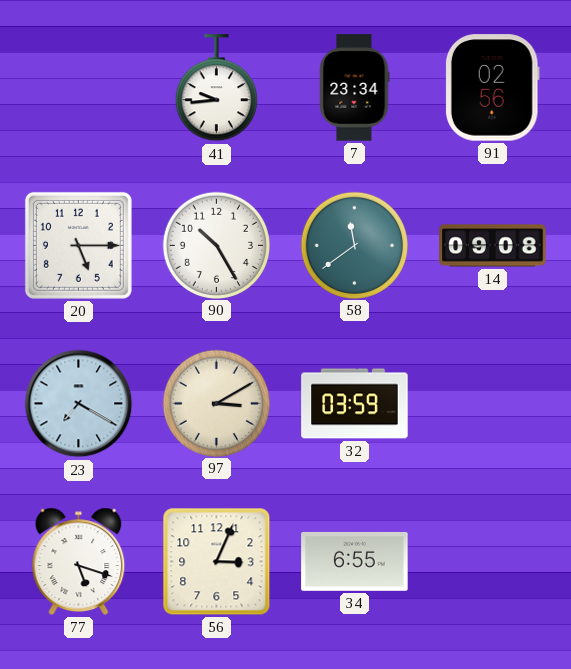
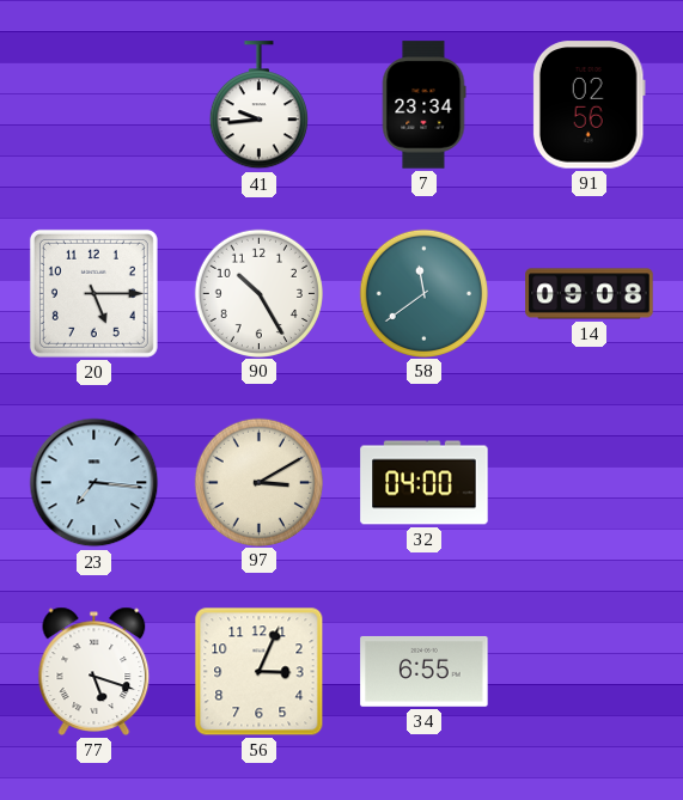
23: 7:20 -> 7:16
32: 03:59 -> 04:00
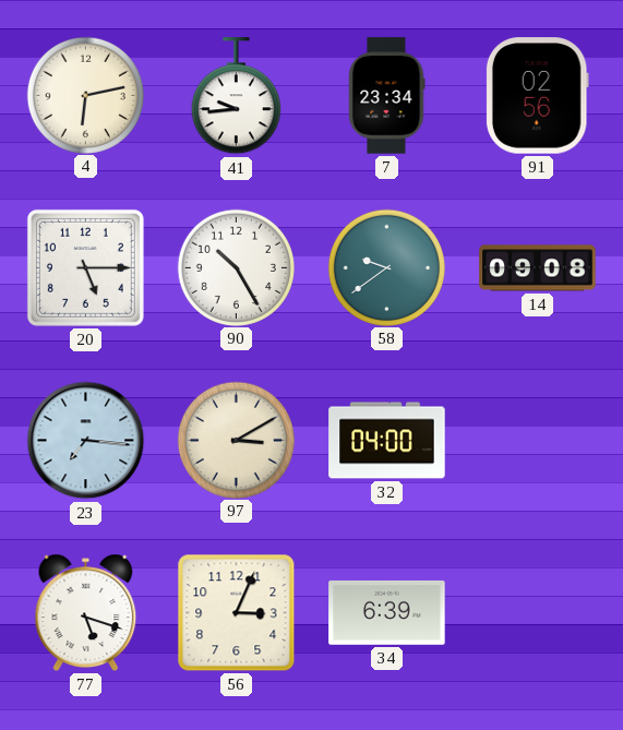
4: none -> 6:13
58: 11:39 -> 9:39
34: 6:55 -> 6:39
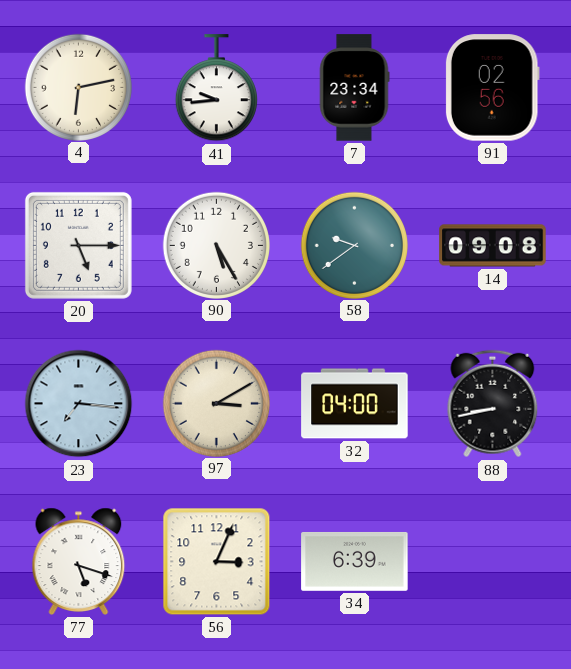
90: 10:25 -> 5:25
88: none -> 8:43
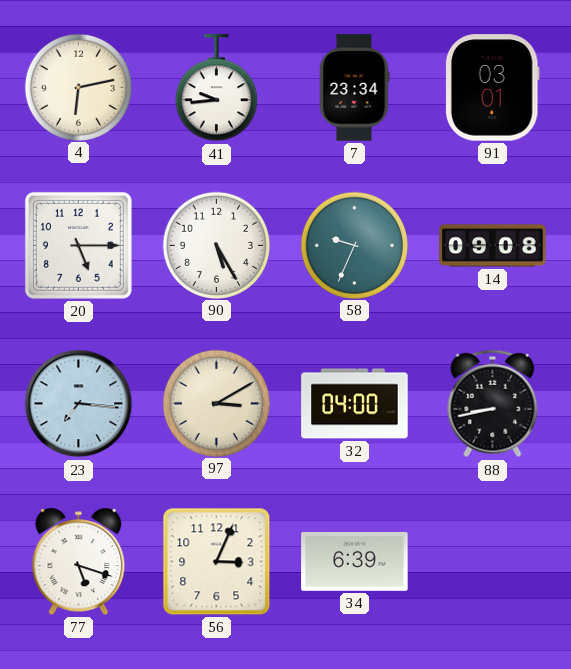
91: 02:56 -> 03:01
58: 9:39 -> 9:34
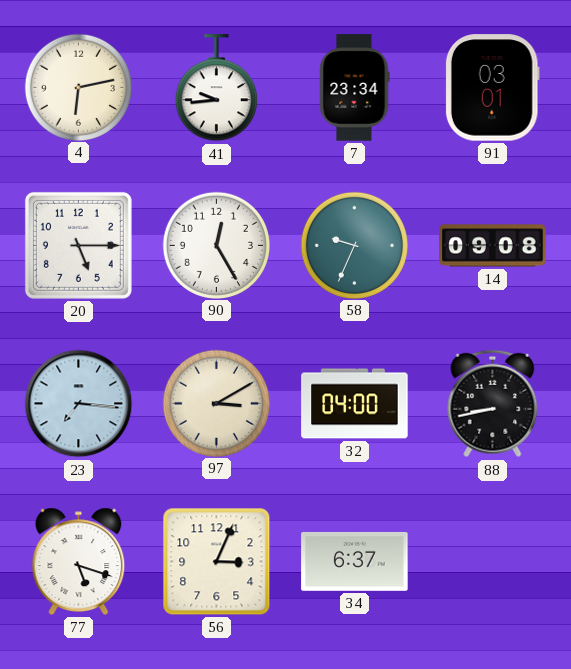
90: 5:25 -> 12:25
34: 6:39 -> 6:37
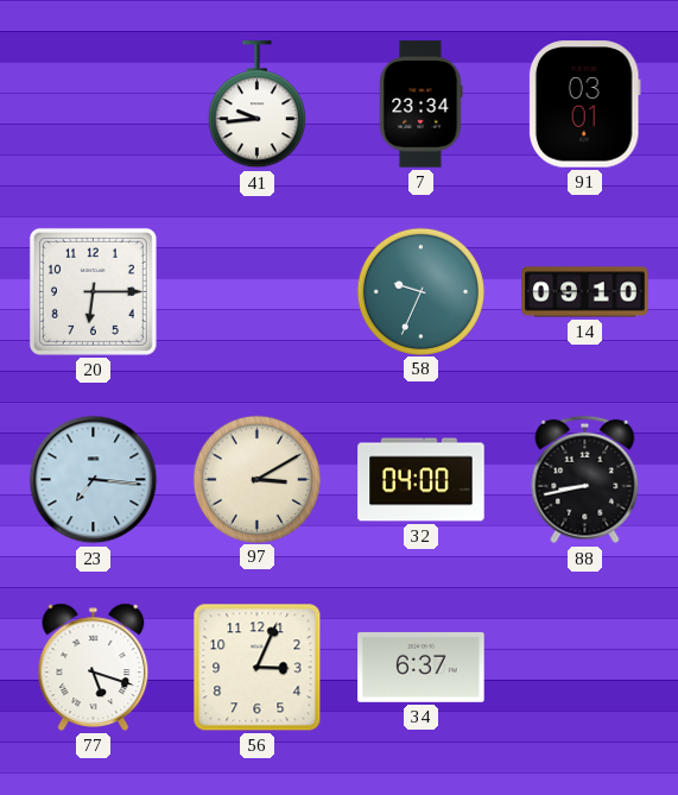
4: 6:13 -> none
20: 5:15 -> 6:15
90: 12:25 -> none
14: 09:08 -> 09:10
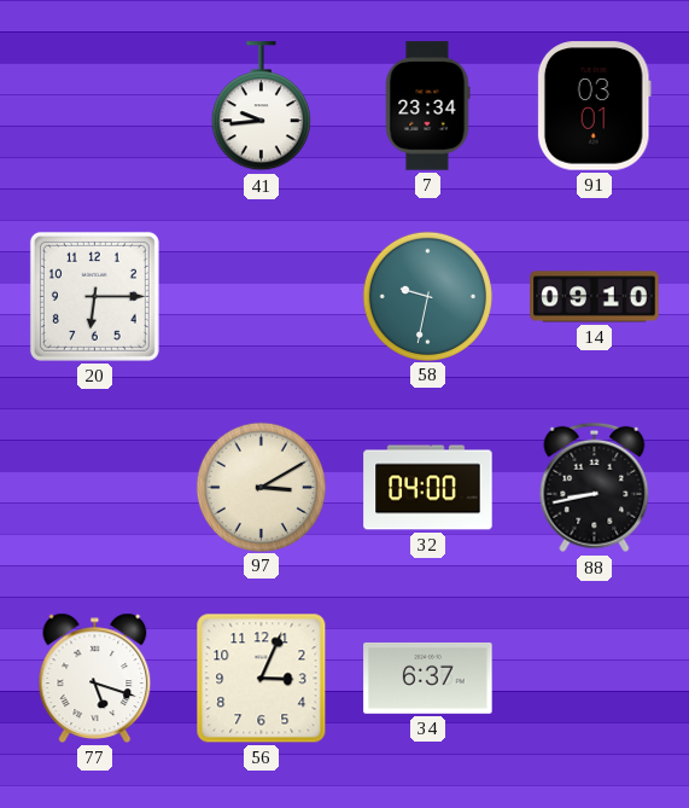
58: 9:34 -> 9:32
23: 7:16 -> none
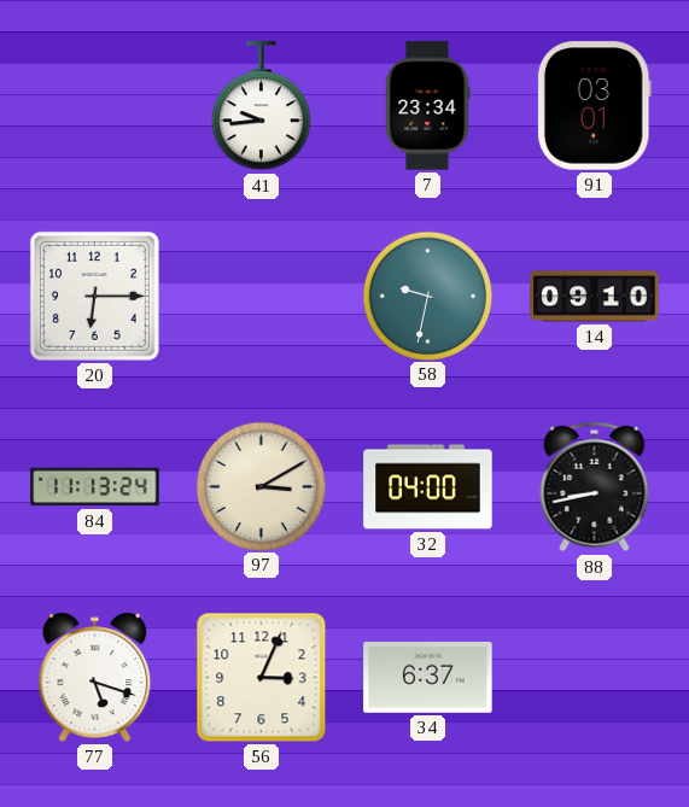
84: none -> 11:13
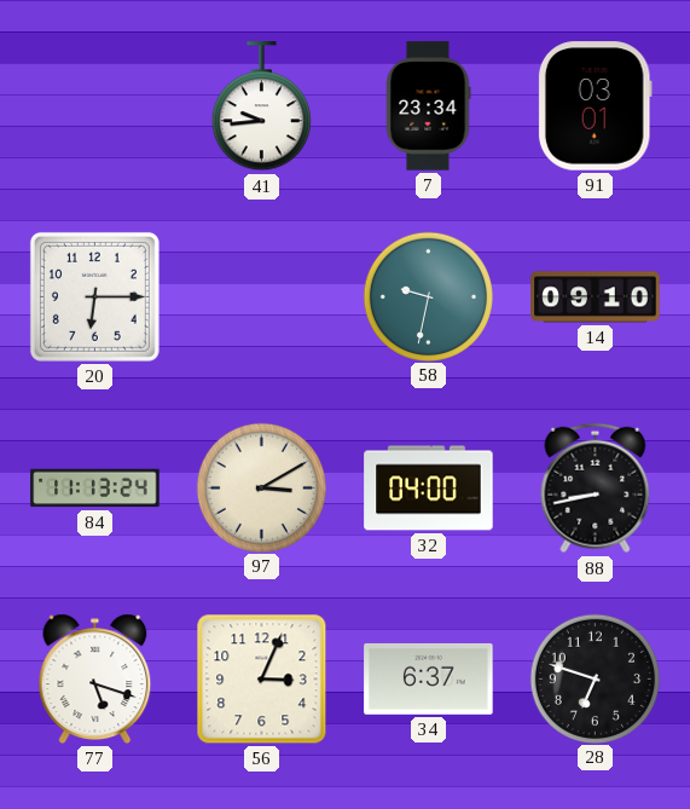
28: none -> 6:48
